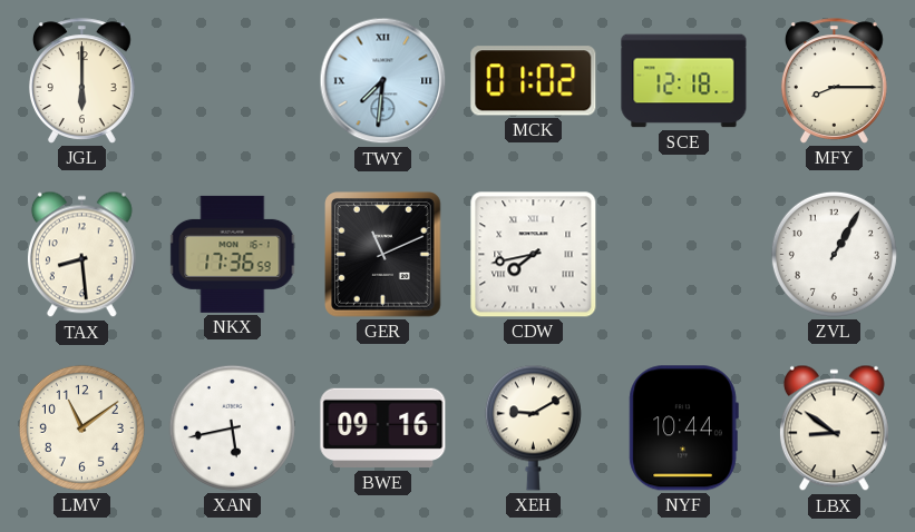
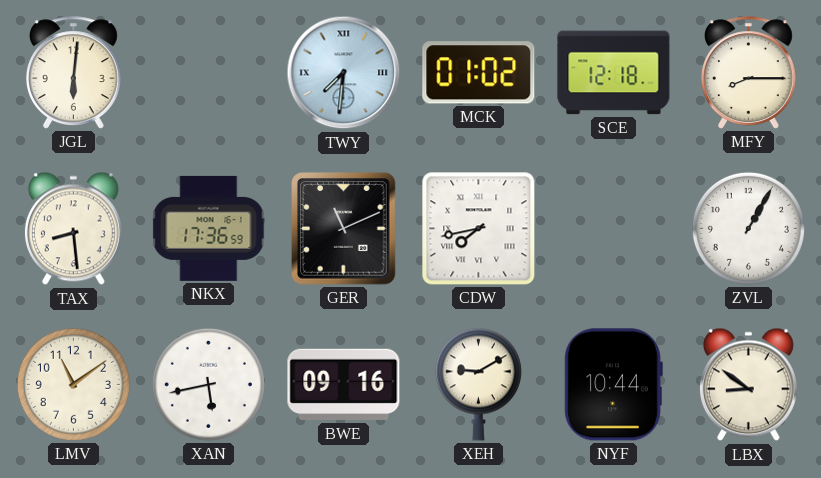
JGL: 6:00 -> 6:01
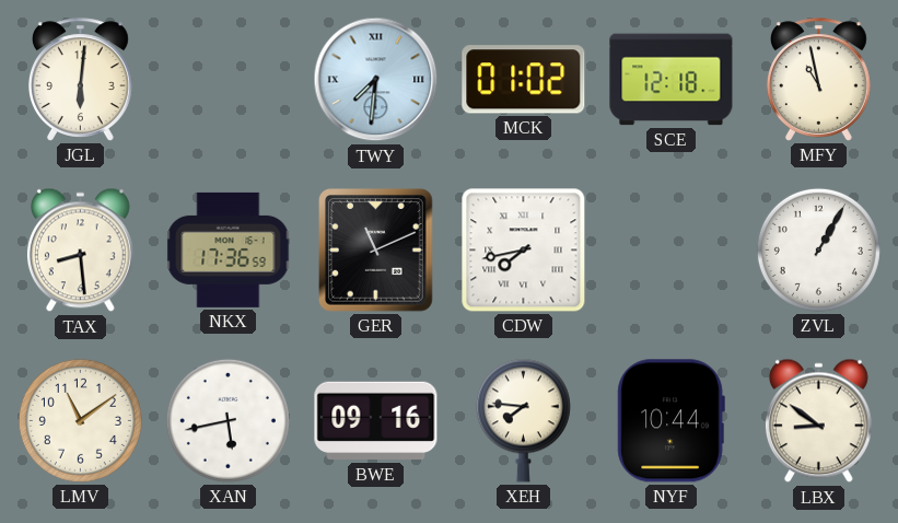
MFY: 8:15 -> 10:58
XEH: 9:10 -> 7:46
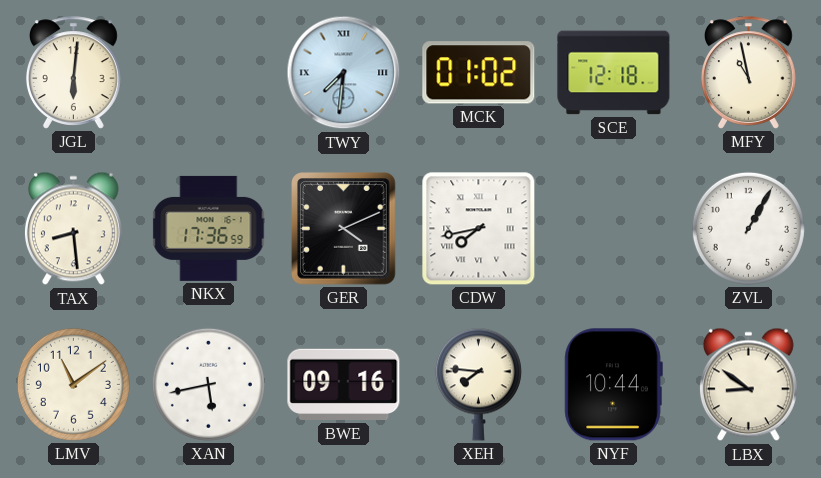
GER: 11:11 -> 4:11
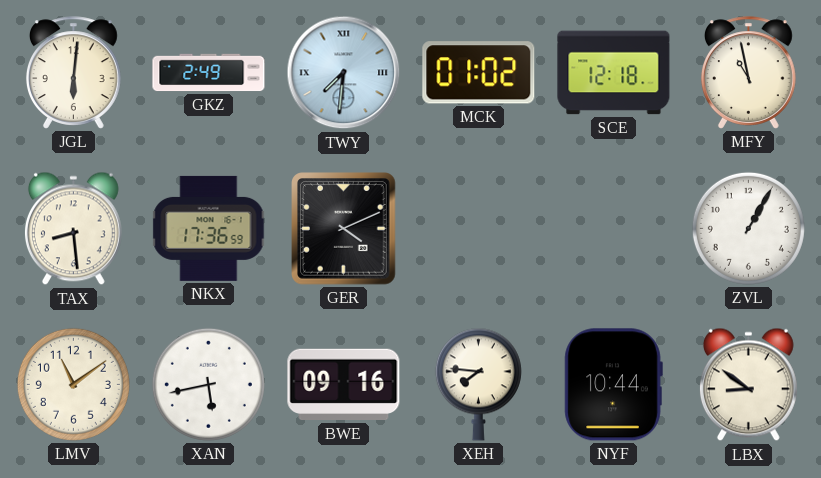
GKZ: none -> 2:49
CDW: 7:43 -> none
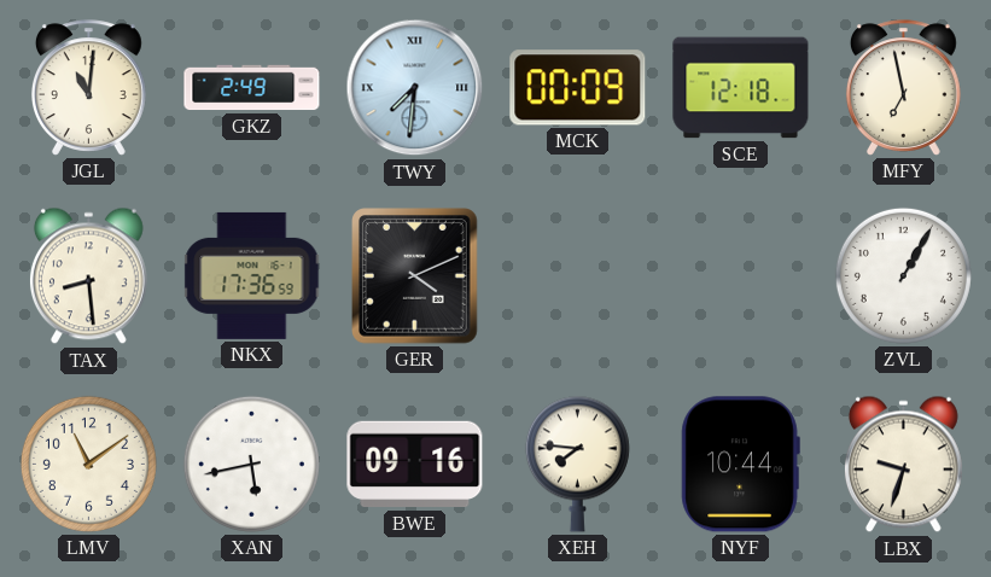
JGL: 6:01 -> 11:01
MCK: 01:02 -> 00:09
MFY: 10:58 -> 6:58
LBX: 8:51 -> 9:33
